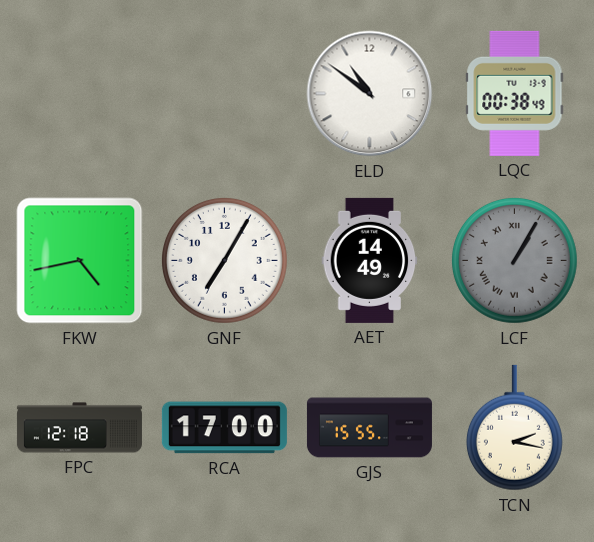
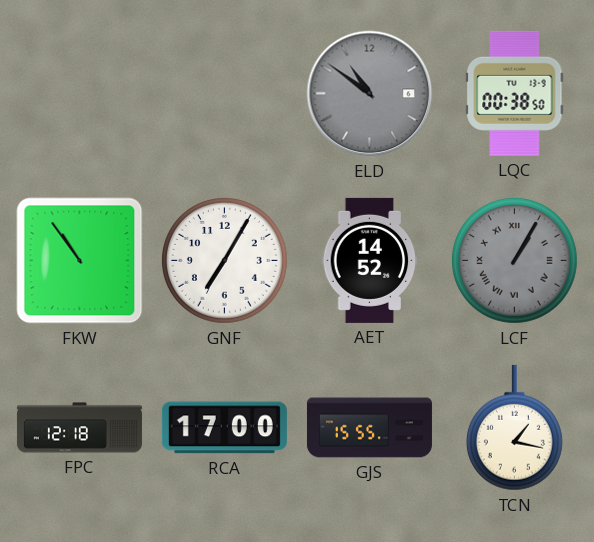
ELD dial: white -> grey
LQC: 00:38:49 -> 00:38:50
FKW: 4:43 -> 10:54
AET: 14:49 -> 14:52
TCN: 2:17 -> 1:17
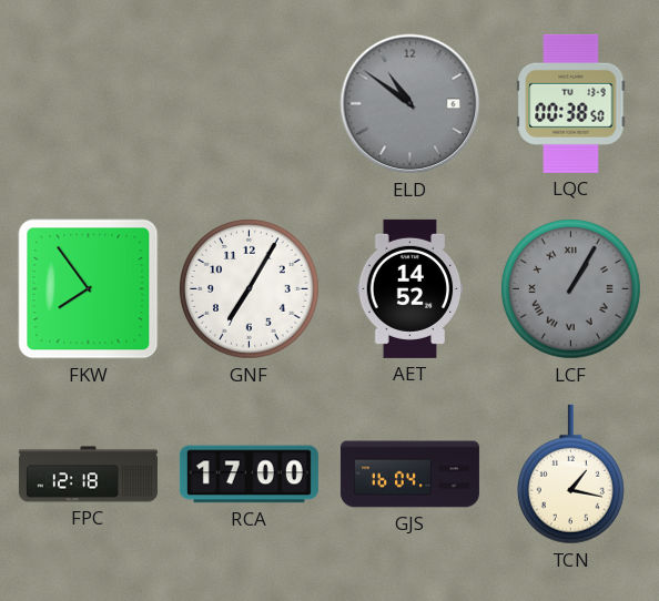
FKW: 10:54 -> 7:54
GJS: 15:55 -> 16:04
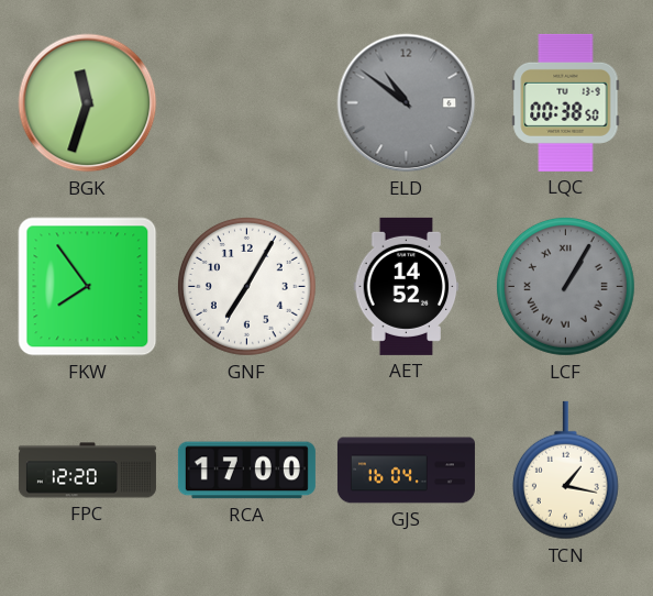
BGK: none -> 11:33
FPC: 12:18 -> 12:20
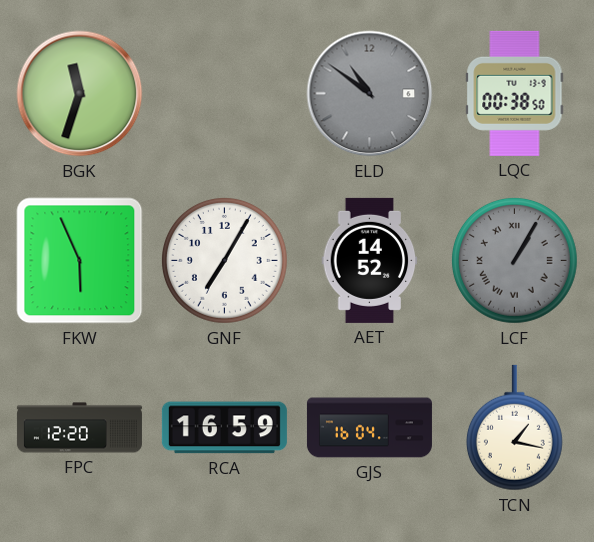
FKW: 7:54 -> 5:56
RCA: 17:00 -> 16:59
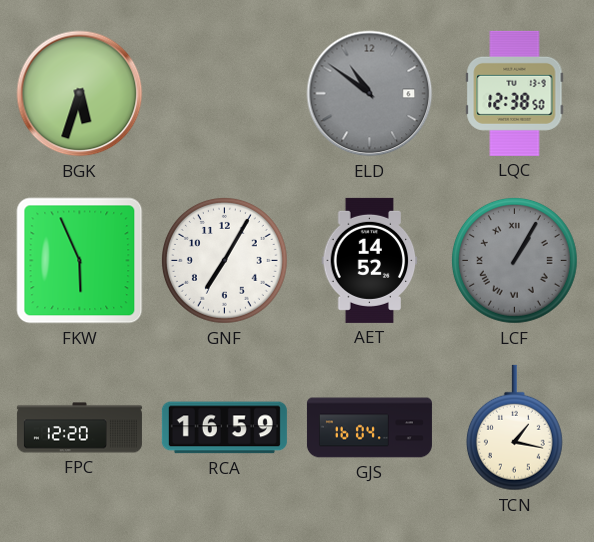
BGK: 11:33 -> 5:33
LQC: 00:38 -> 12:38
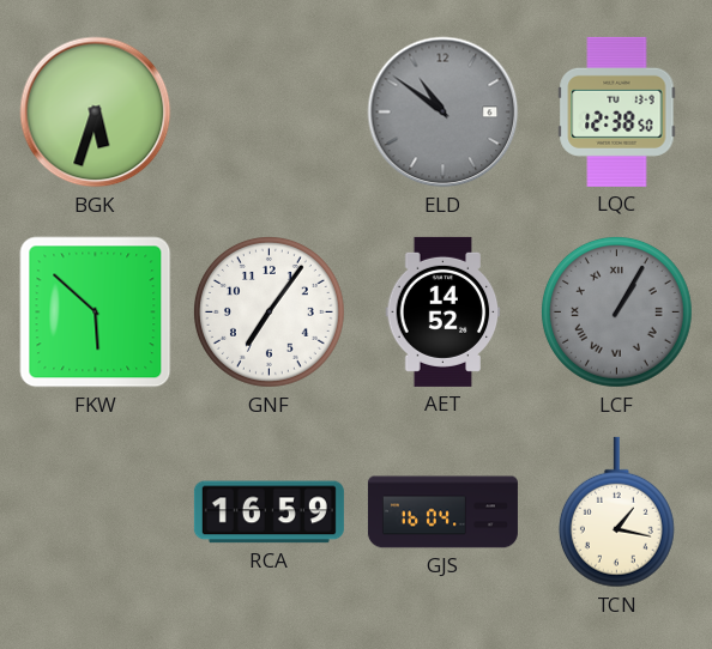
FKW: 5:56 -> 5:52
GNF: 7:05 -> 7:06
FPC: 12:20 -> none
